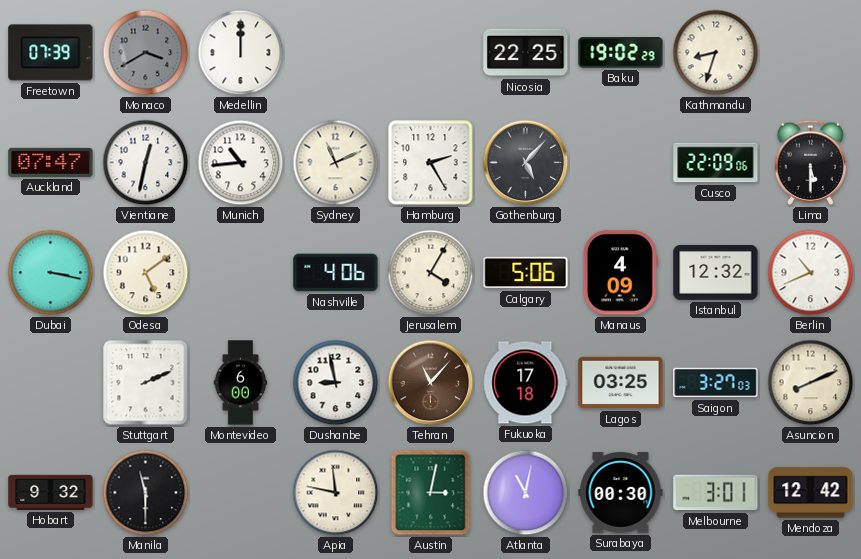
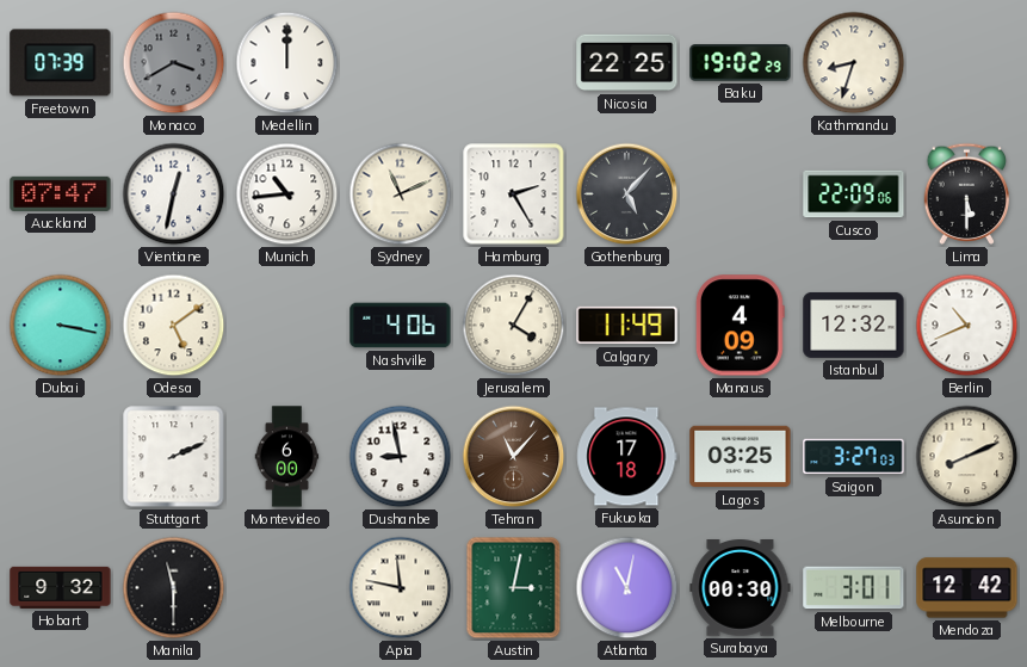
Calgary: 5:06 -> 11:49
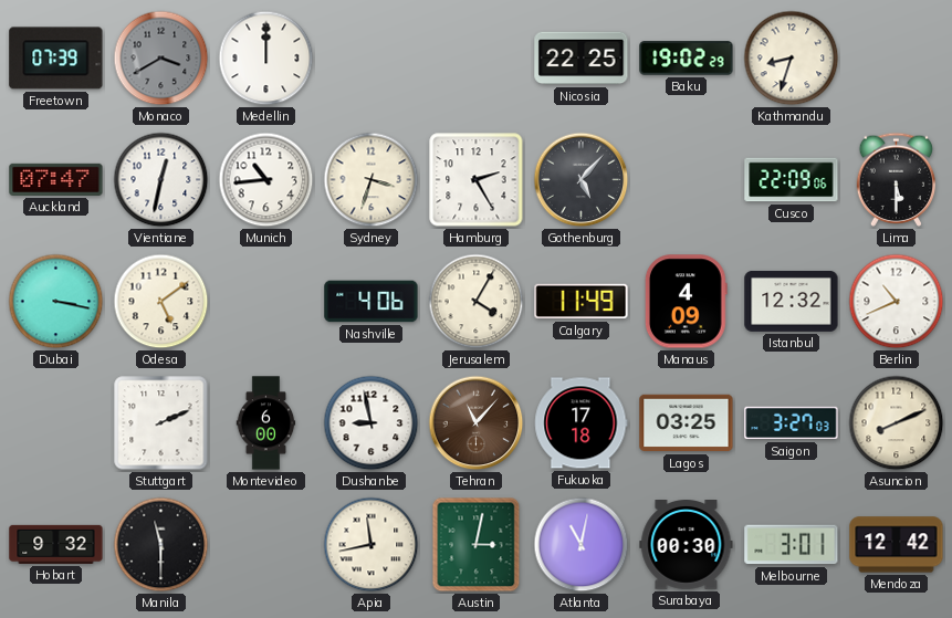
Sydney: 11:11 -> 3:33
Apia: 11:47 -> 11:43
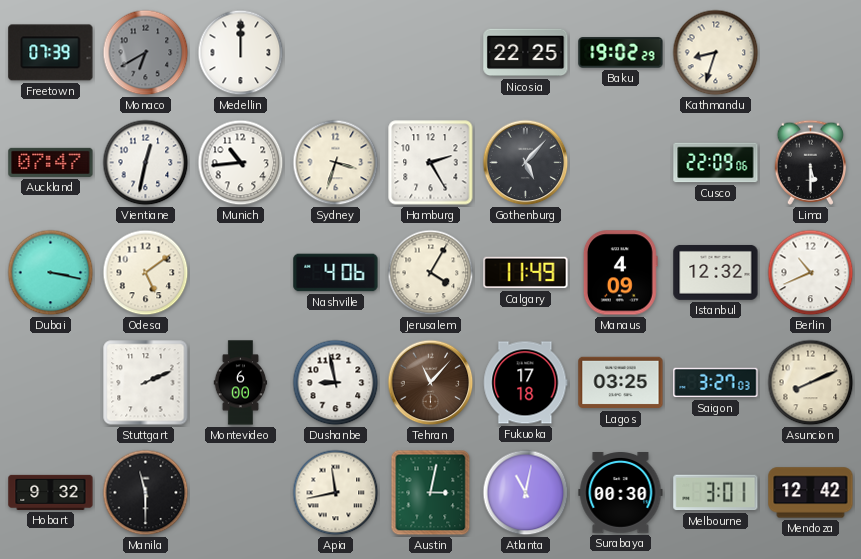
Monaco: 3:40 -> 6:40
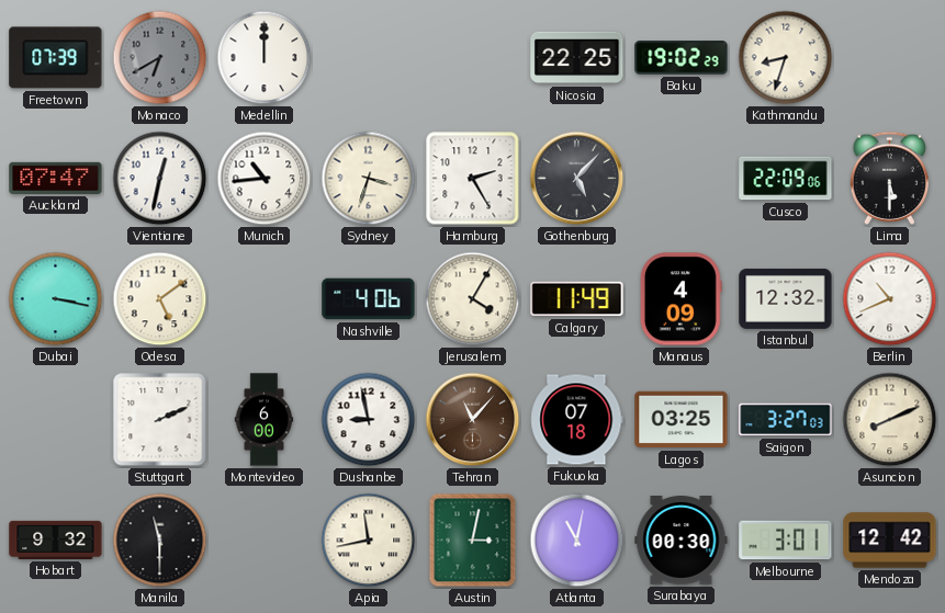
Fukuoka: 17:18 -> 07:18
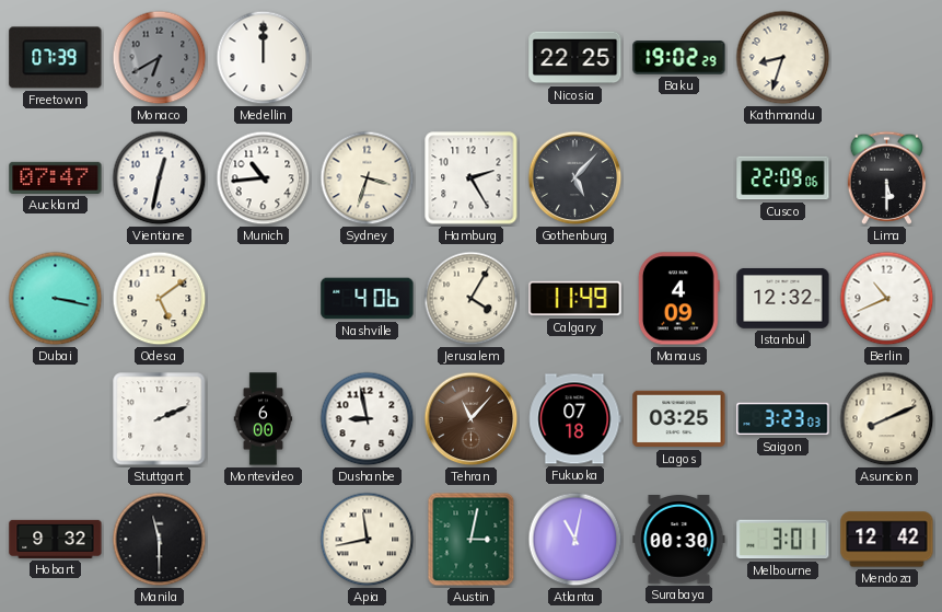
Saigon: 3:27 -> 3:23
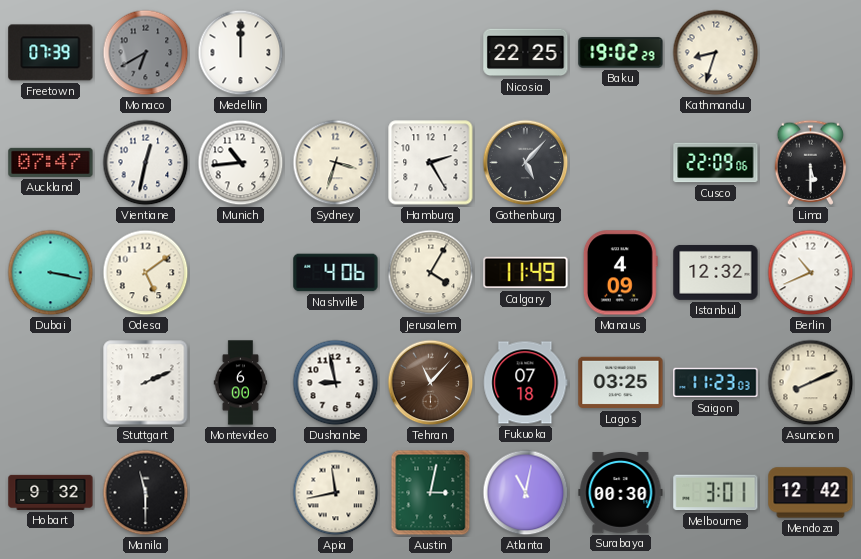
Saigon: 3:23 -> 11:23
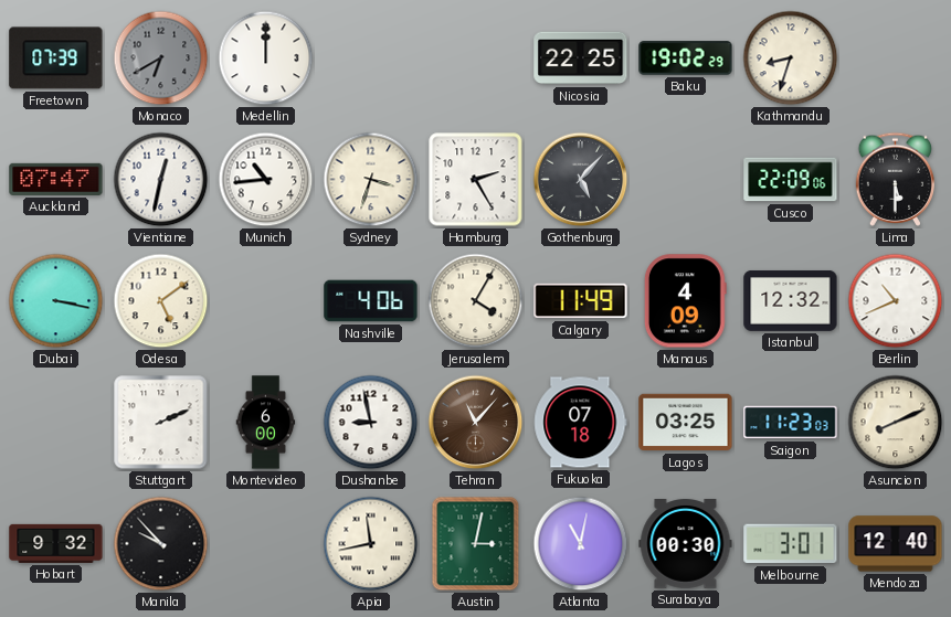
Manila: 11:30 -> 9:53
Mendoza: 12:42 -> 12:40
